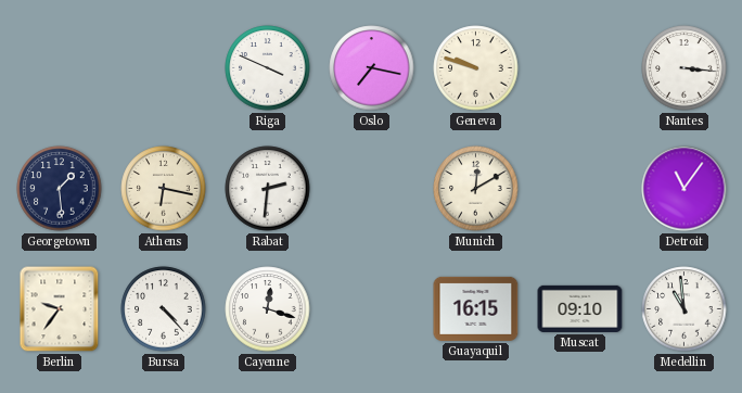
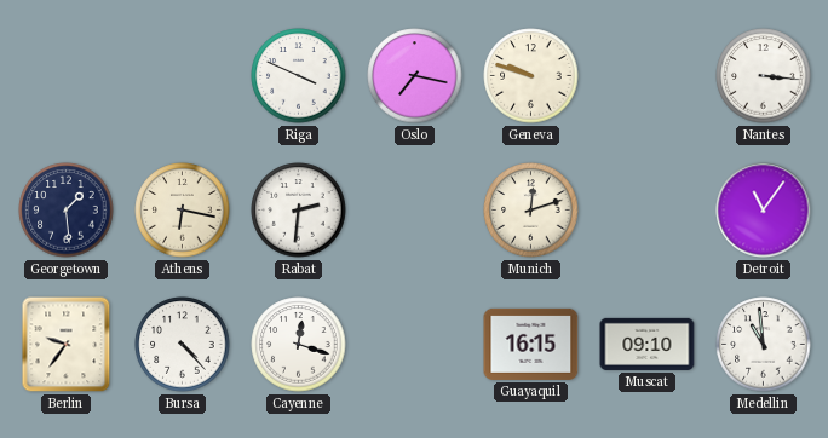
Munich: 12:10 -> 12:12
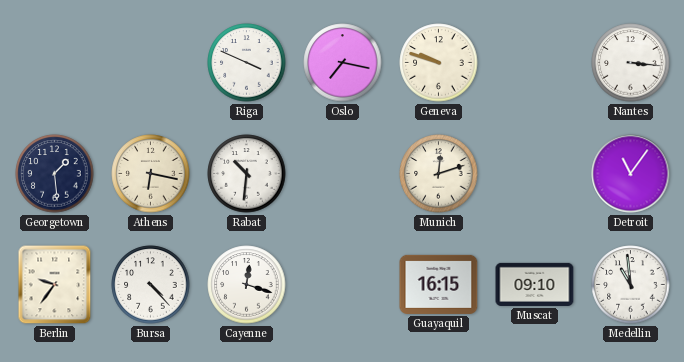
Rabat: 2:31 -> 10:31
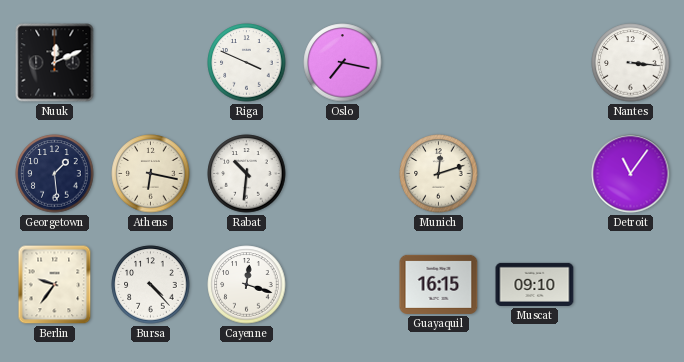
Nuuk: none -> 12:11
Geneva: 9:48 -> none
Medellin: 10:59 -> none
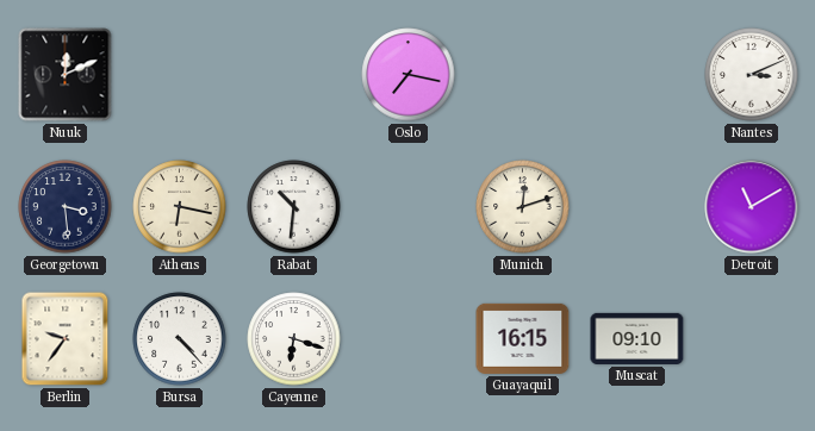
Riga: 3:49 -> none
Nantes: 3:16 -> 3:11
Georgetown: 1:29 -> 3:29
Detroit: 11:06 -> 11:10
Cayenne: 12:18 -> 6:18
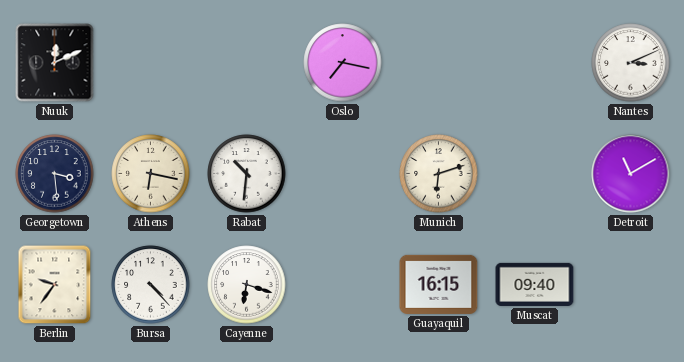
Munich: 12:12 -> 6:12
Muscat: 09:10 -> 09:40
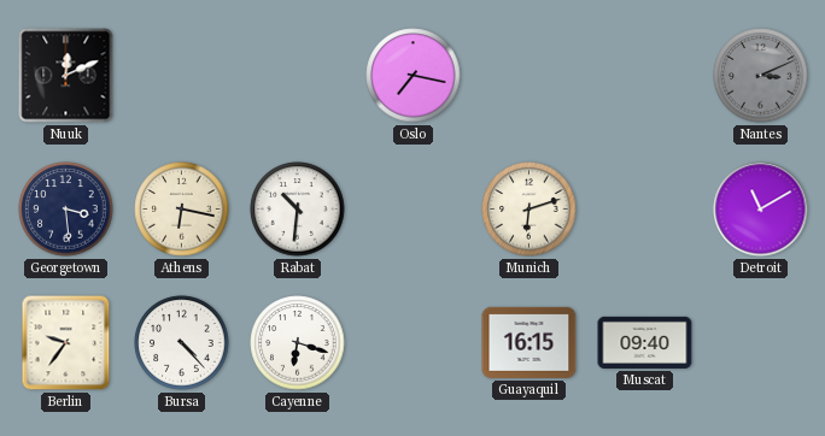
Nantes dial: white -> grey
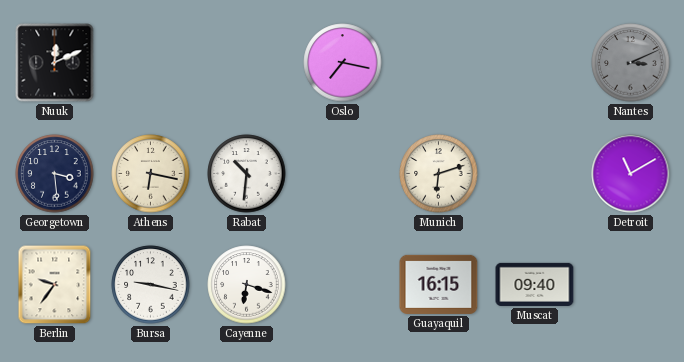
Bursa: 4:23 -> 9:17
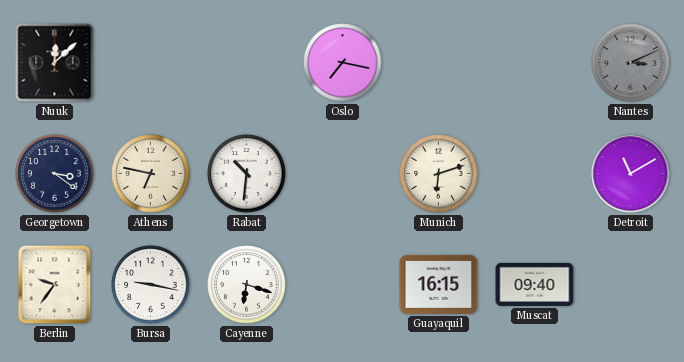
Nuuk: 12:11 -> 12:08
Georgetown: 3:29 -> 3:21
Athens: 6:17 -> 6:47
